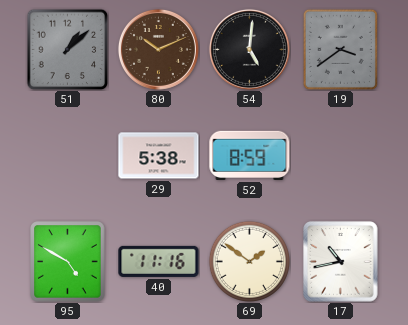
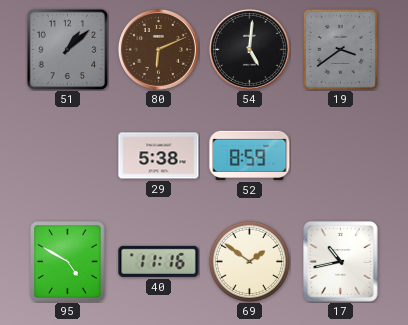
80: 10:11 -> 6:11
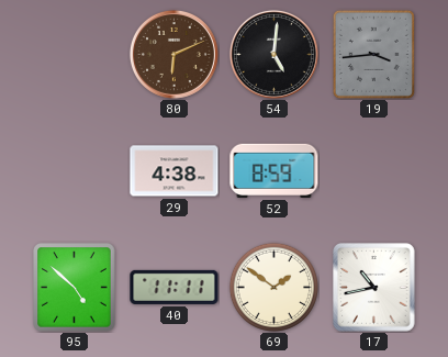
51: 1:08 -> none
19: 3:39 -> 3:44
29: 5:38 -> 4:38
95: 4:50 -> 4:52
40: 11:16 -> 11:11
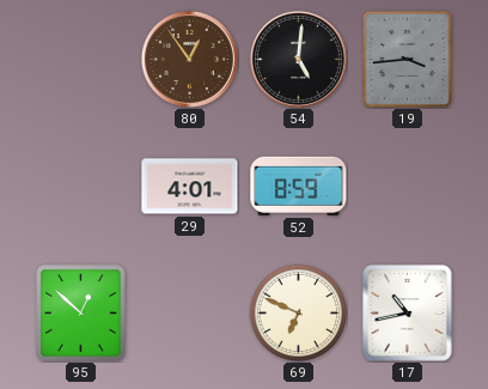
80: 6:11 -> 12:54
29: 4:38 -> 4:01
95: 4:52 -> 12:52
40: 11:11 -> none
69: 1:51 -> 6:49
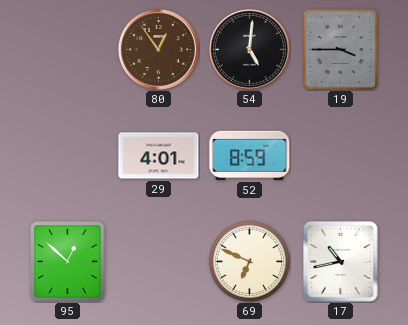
19: 3:44 -> 3:45
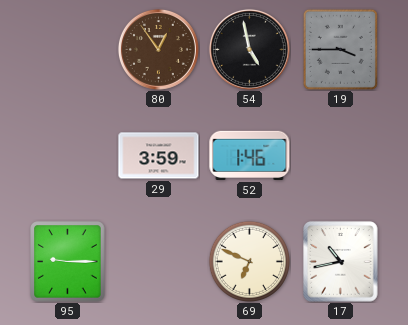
54: 5:01 -> 4:58
29: 4:01 -> 3:59
52: 8:59 -> 1:46
95: 12:52 -> 9:15
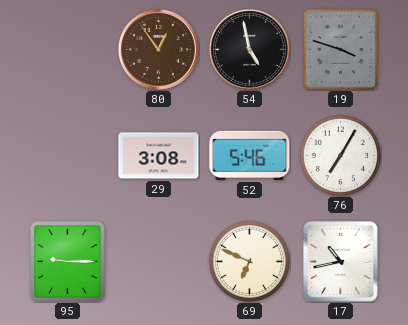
19: 3:45 -> 3:48
29: 3:59 -> 3:08
52: 1:46 -> 5:46
76: none -> 7:05
